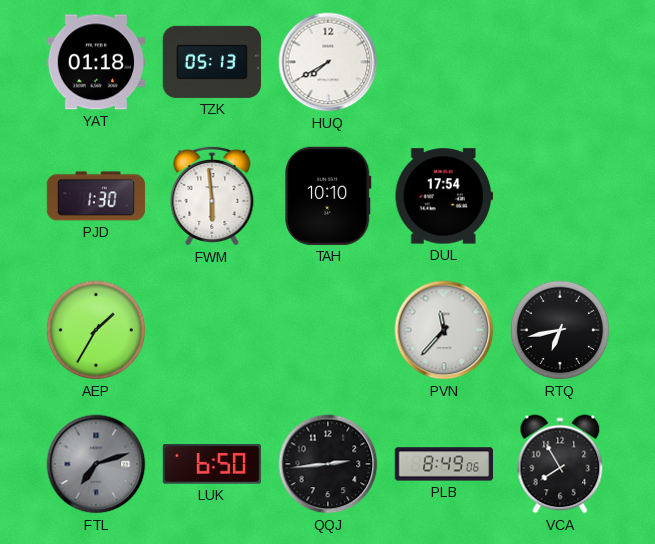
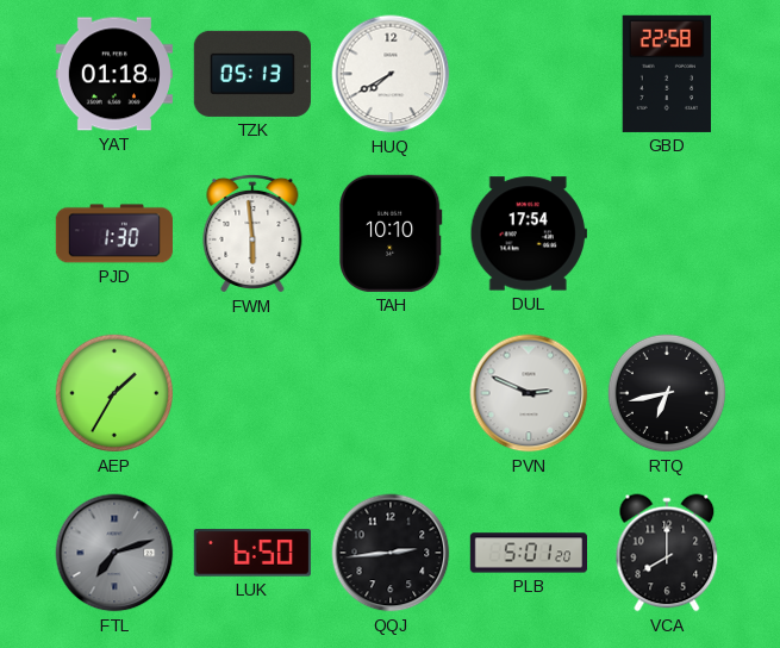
GBD: none -> 22:58
PVN: 11:37 -> 2:49
PLB: 8:49 -> 5:01
VCA: 7:55 -> 8:00
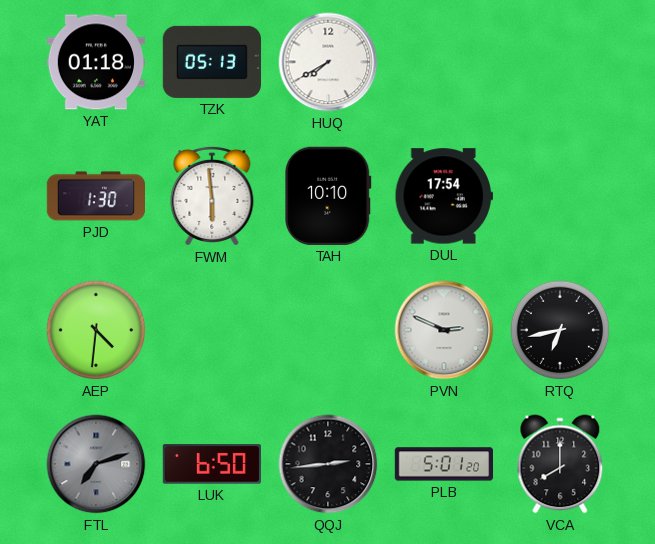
GBD: 22:58 -> none
AEP: 1:35 -> 4:31
